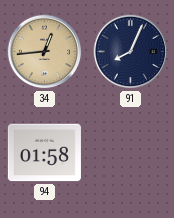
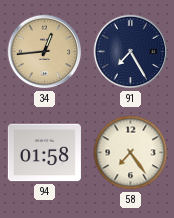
91: 8:04 -> 7:25
58: none -> 7:24
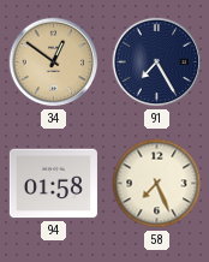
34: 12:44 -> 12:51
58: 7:24 -> 7:26
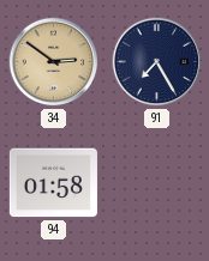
34: 12:51 -> 2:51
58: 7:26 -> none
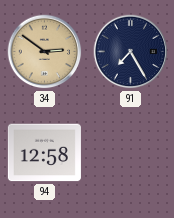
94: 01:58 -> 12:58
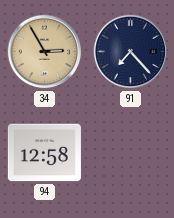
34: 2:51 -> 2:55
91: 7:25 -> 7:23
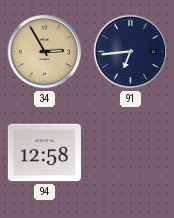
91: 7:23 -> 6:44
